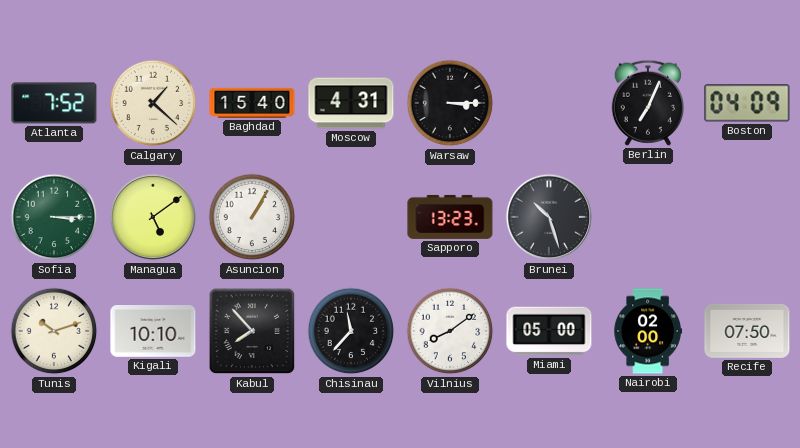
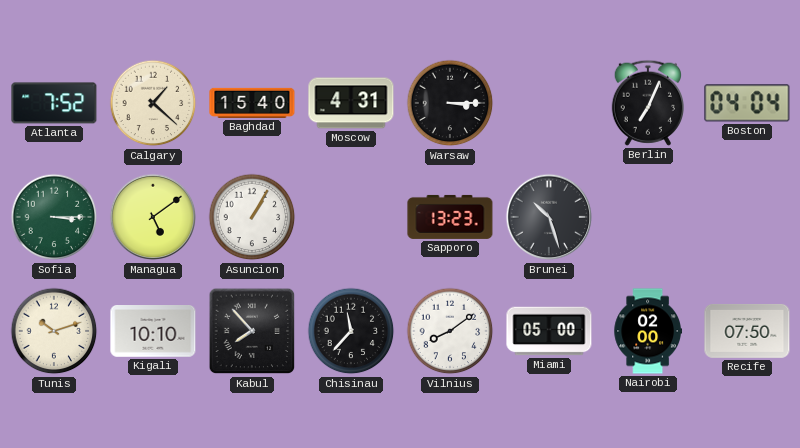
Boston: 04:09 -> 04:04
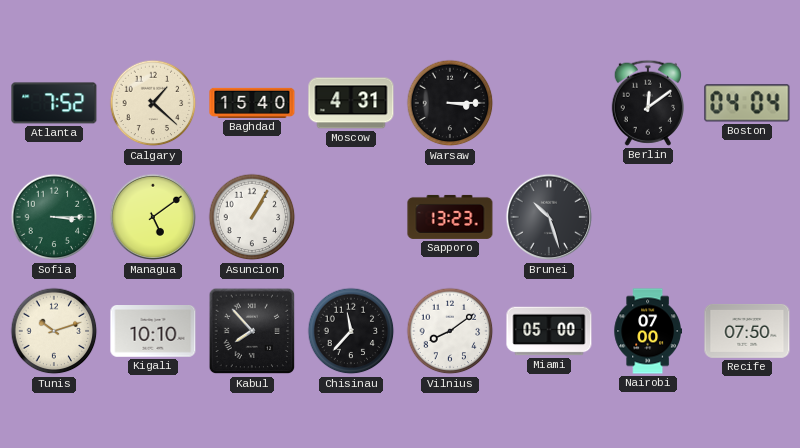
Berlin: 7:04 -> 12:09
Nairobi: 02:00 -> 07:00
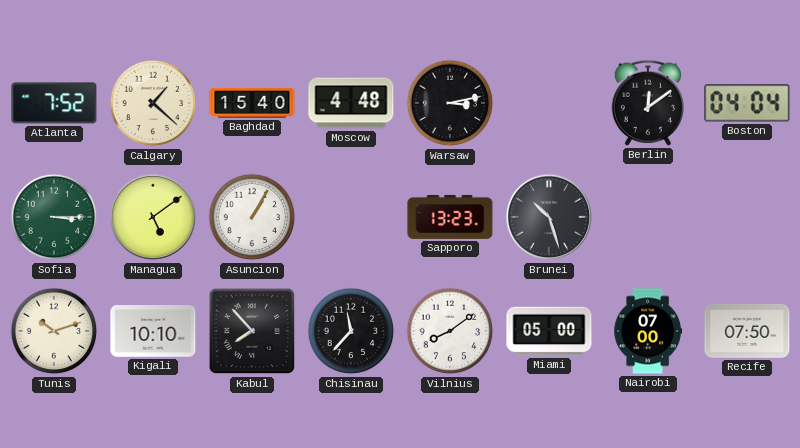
Moscow: 4:31 -> 4:48
Warsaw: 3:15 -> 3:13
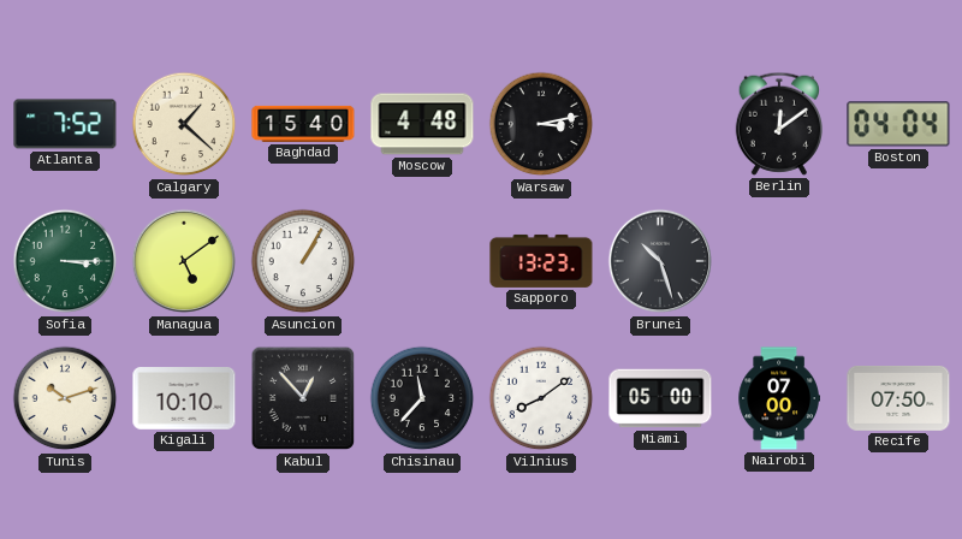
Kabul: 7:53 -> 12:53
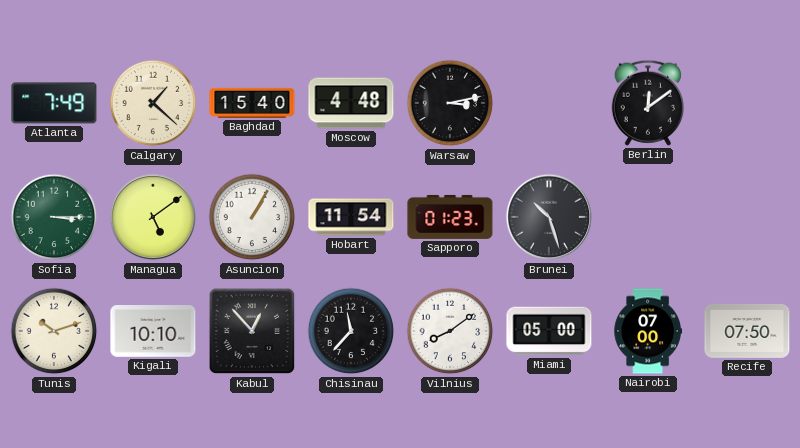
Atlanta: 7:52 -> 7:49
Boston: 04:04 -> none
Hobart: none -> 11:54
Sapporo: 13:23 -> 01:23
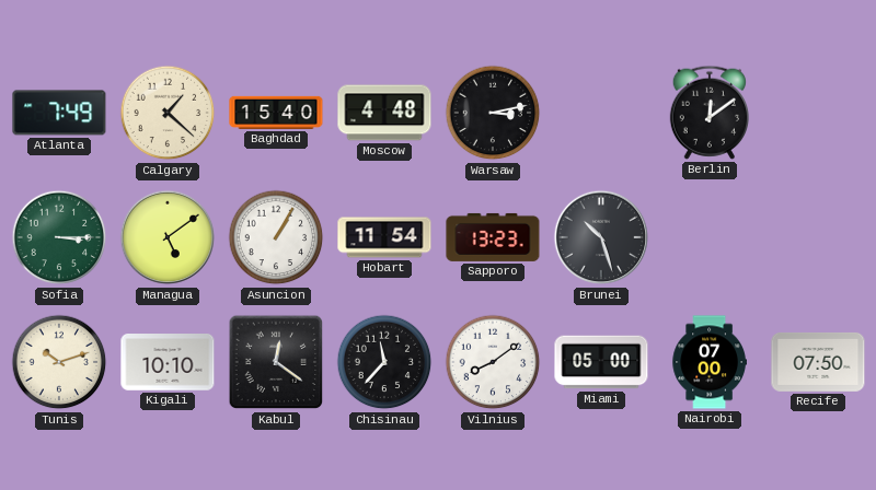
Sapporo: 01:23 -> 13:23
Kabul: 12:53 -> 12:21
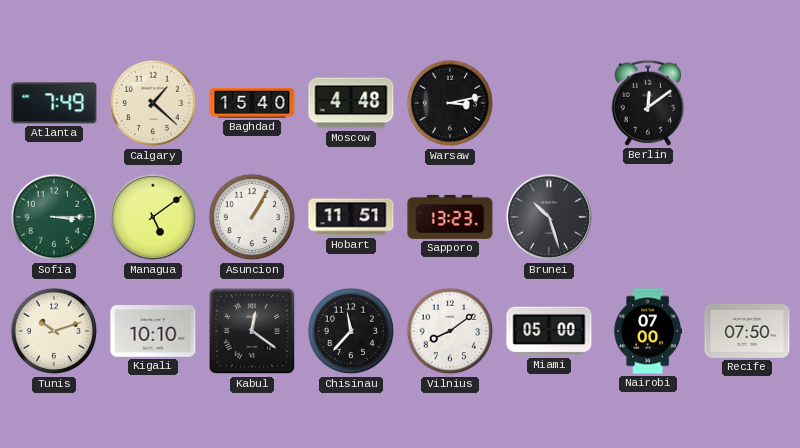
Hobart: 11:54 -> 11:51
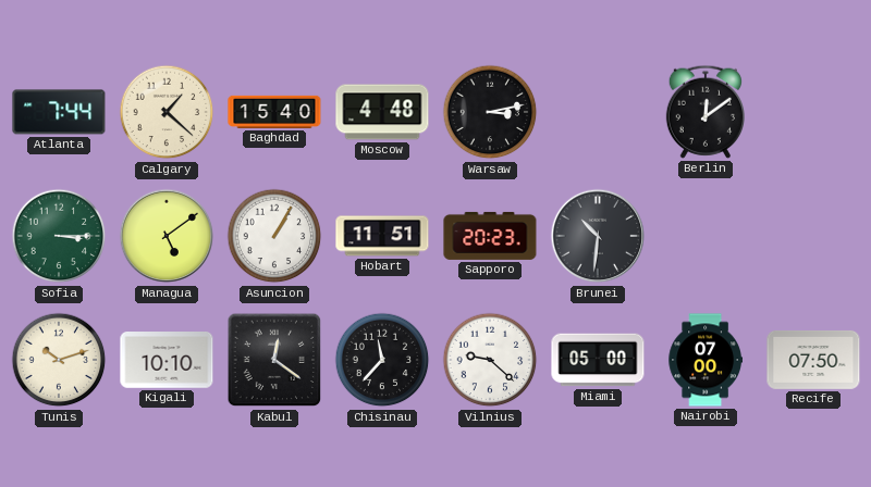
Atlanta: 7:49 -> 7:44
Sapporo: 13:23 -> 20:23
Brunei: 10:27 -> 10:31
Vilnius: 8:09 -> 9:22
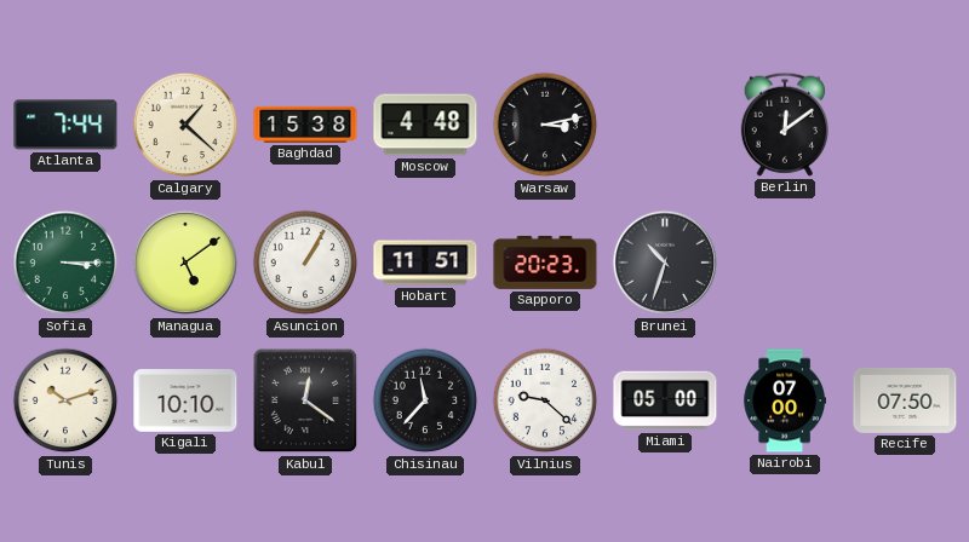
Baghdad: 15:40 -> 15:38
Brunei: 10:31 -> 10:33
